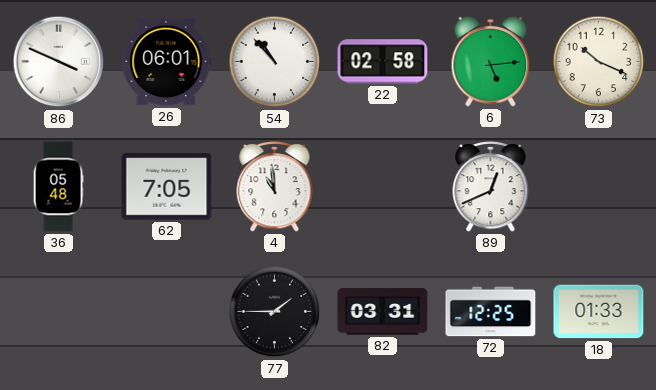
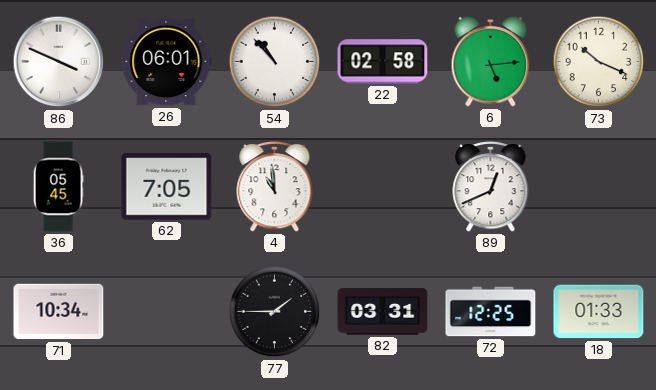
36: 05:48 -> 05:45
71: none -> 10:34
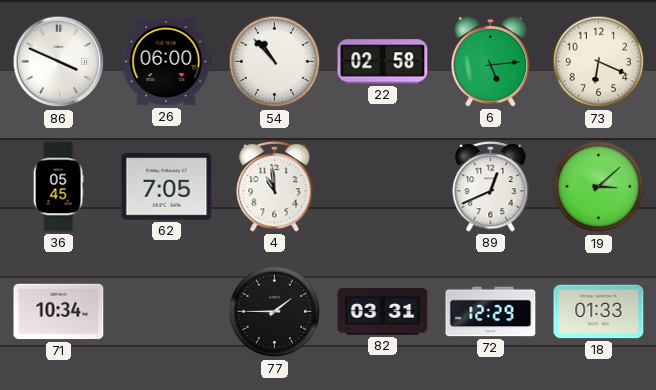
26: 06:01 -> 06:00
73: 10:19 -> 6:19
19: none -> 3:08
72: 12:25 -> 12:29
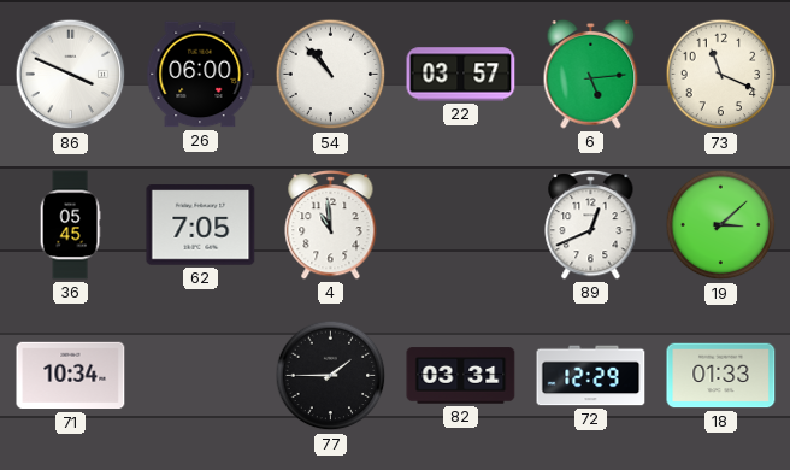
22: 02:58 -> 03:57
73: 6:19 -> 11:19
